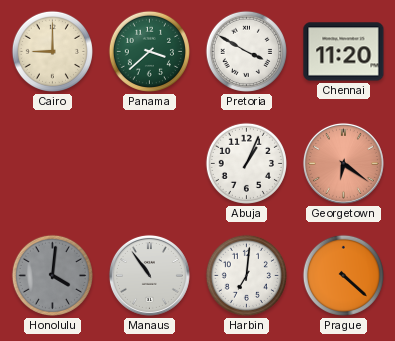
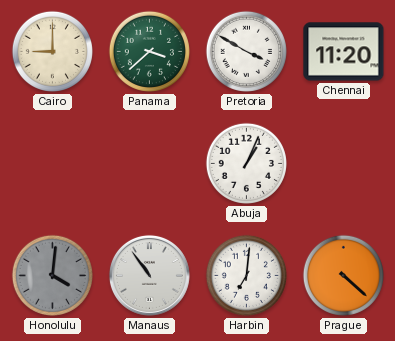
Georgetown: 6:21 -> none
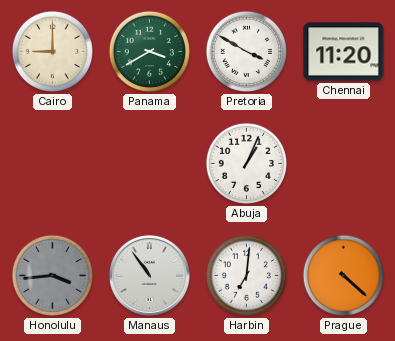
Panama: 3:38 -> 3:40
Honolulu: 4:01 -> 3:44
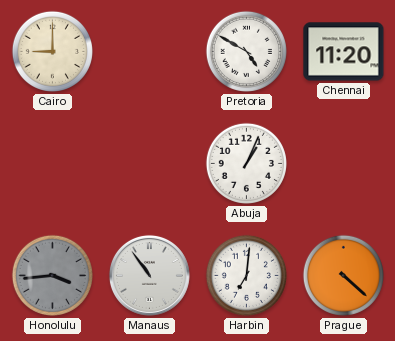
Panama: 3:40 -> none
Pretoria: 3:50 -> 4:50
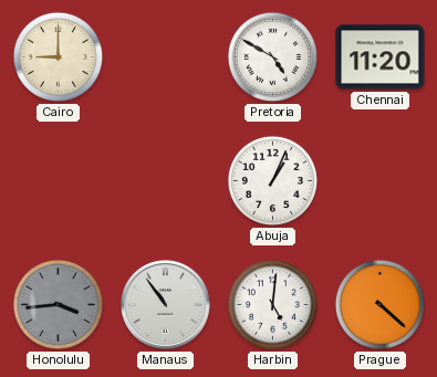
Harbin: 7:01 -> 5:01
